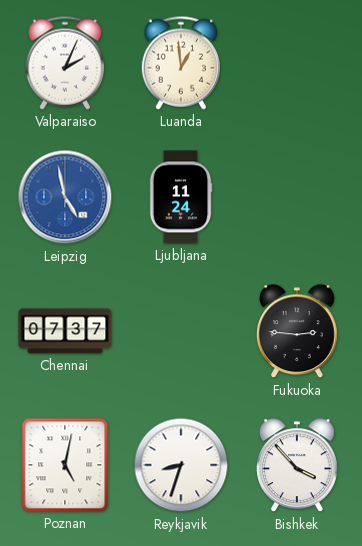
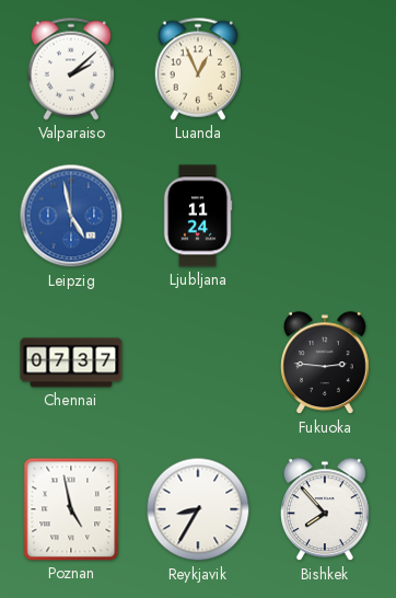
Valparaiso: 2:04 -> 2:08
Luanda: 12:59 -> 12:56
Poznan: 5:02 -> 4:58
Reykjavik: 8:33 -> 8:35
Bishkek: 3:53 -> 7:53
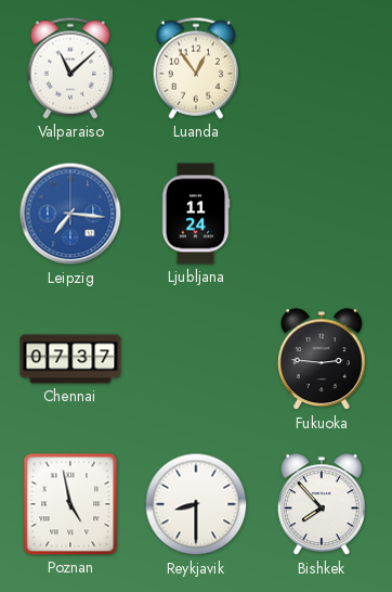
Valparaiso: 2:08 -> 11:08
Luanda: 12:56 -> 12:54
Leipzig: 4:58 -> 7:16
Reykjavik: 8:35 -> 8:30
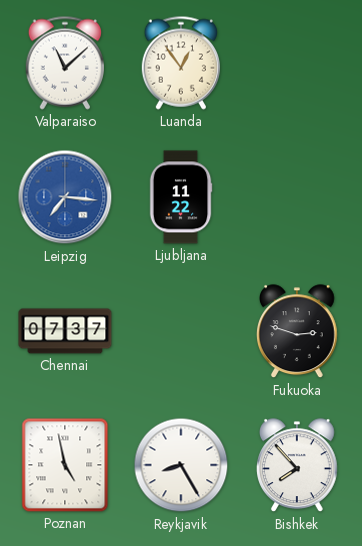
Ljubljana: 11:24 -> 11:22
Fukuoka: 2:46 -> 2:48
Reykjavik: 8:30 -> 8:25
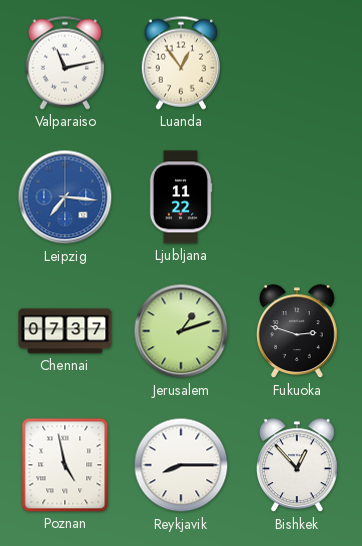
Valparaiso: 11:08 -> 11:13
Jerusalem: none -> 1:12
Reykjavik: 8:25 -> 8:15
Bishkek: 7:53 -> 12:53
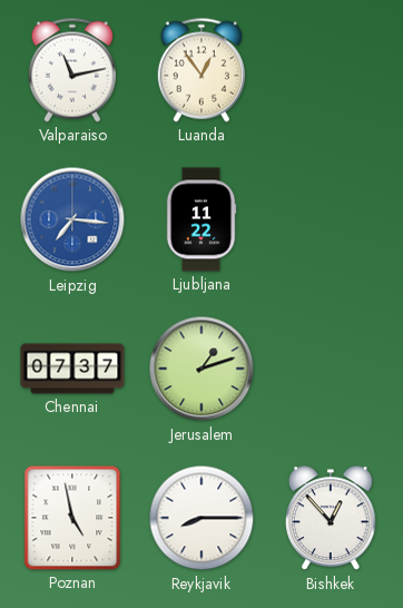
Fukuoka: 2:48 -> none
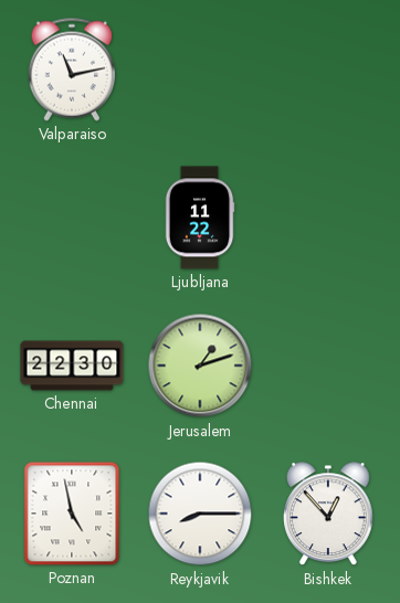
Luanda: 12:54 -> none
Leipzig: 7:16 -> none
Chennai: 07:37 -> 22:30
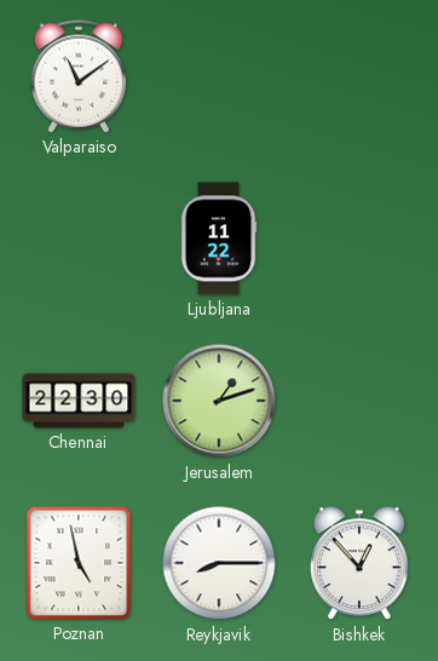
Valparaiso: 11:13 -> 11:09
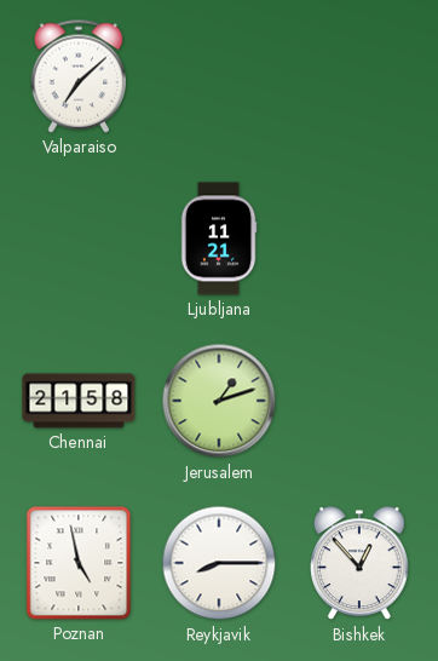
Valparaiso: 11:09 -> 7:08
Ljubljana: 11:22 -> 11:21
Chennai: 22:30 -> 21:58
